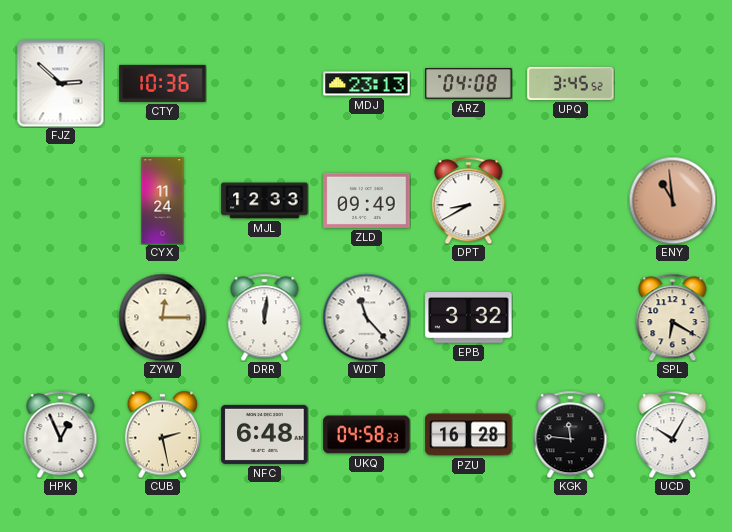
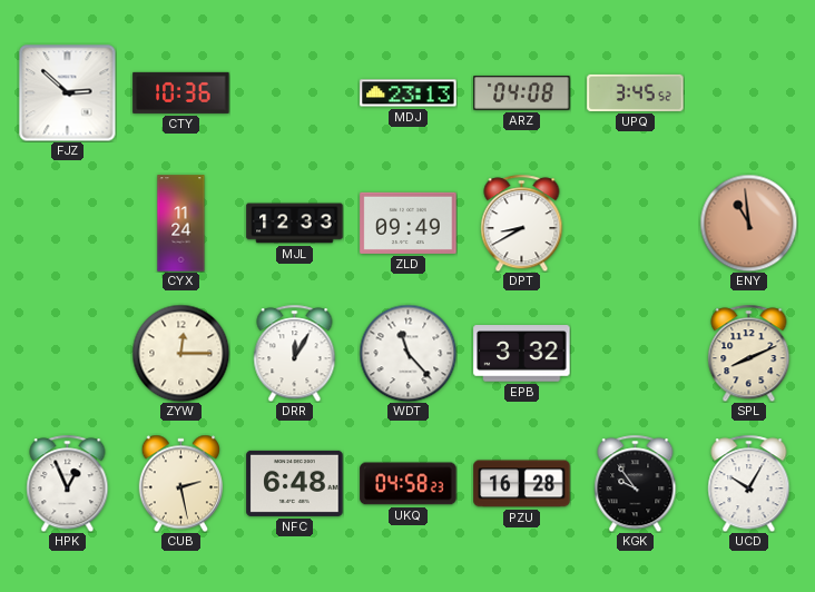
DRR: 12:01 -> 12:05
SPL: 6:20 -> 8:11
KGK: 11:46 -> 9:54
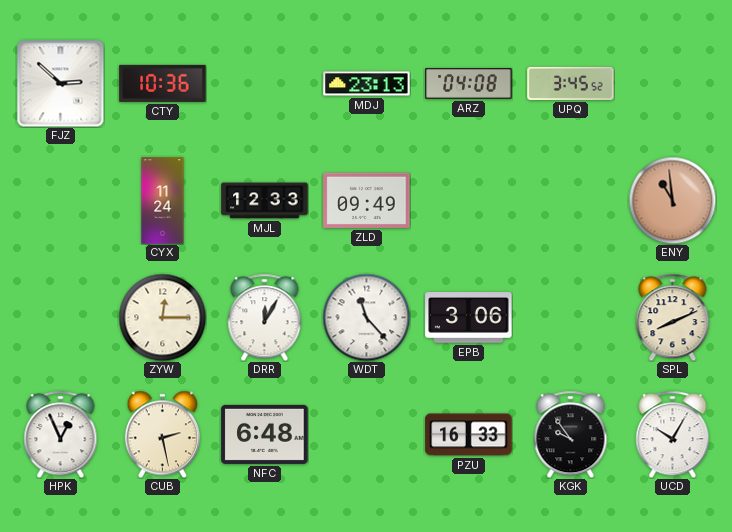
DPT: 8:40 -> none
EPB: 3:32 -> 3:06
UKQ: 04:58 -> none
PZU: 16:28 -> 16:33
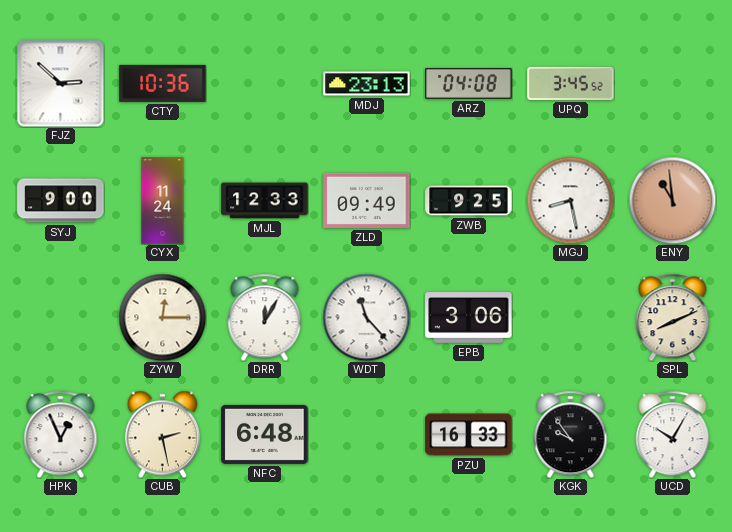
SYJ: none -> 9:00
ZWB: none -> 9:25
MGJ: none -> 8:28
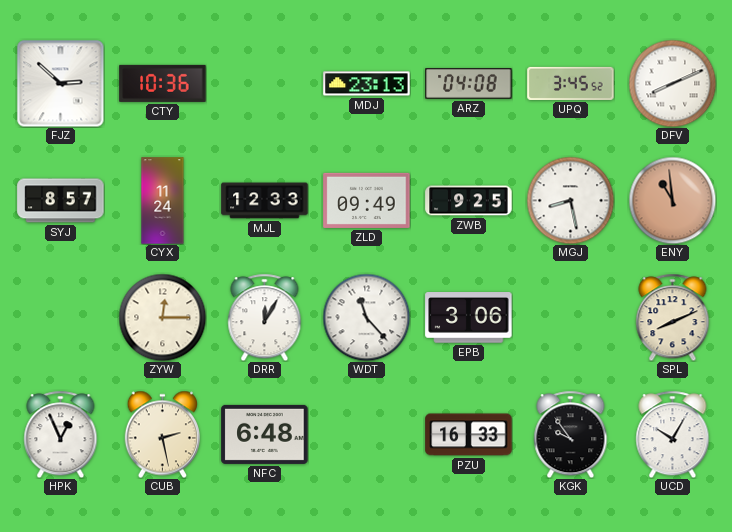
DFV: none -> 8:11
SYJ: 9:00 -> 8:57
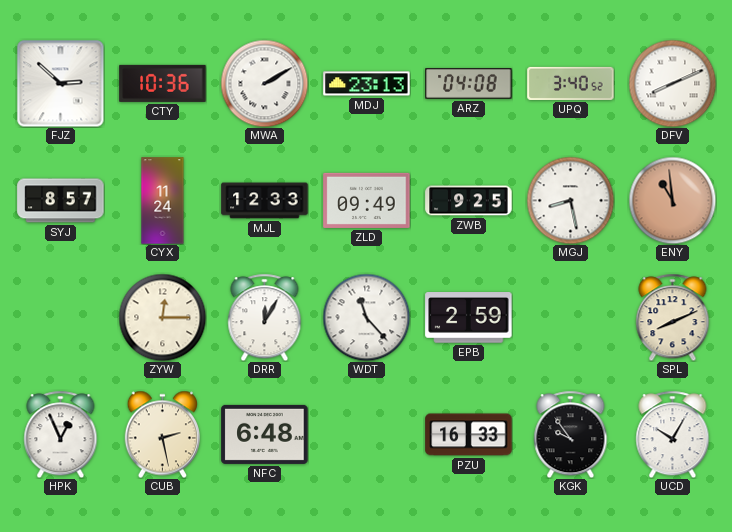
MWA: none -> 2:10
UPQ: 3:45 -> 3:40
EPB: 3:06 -> 2:59
